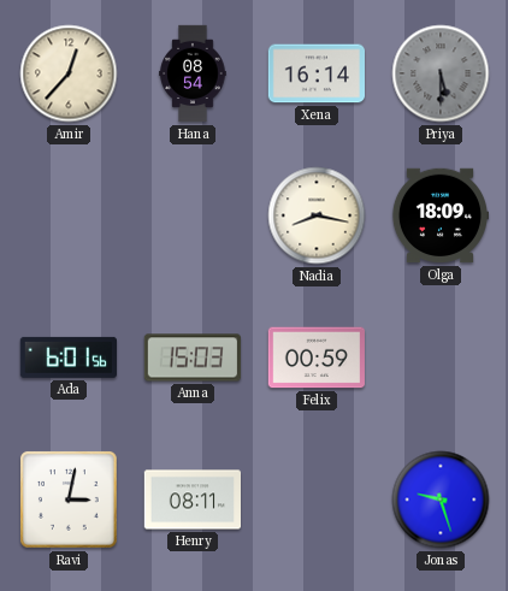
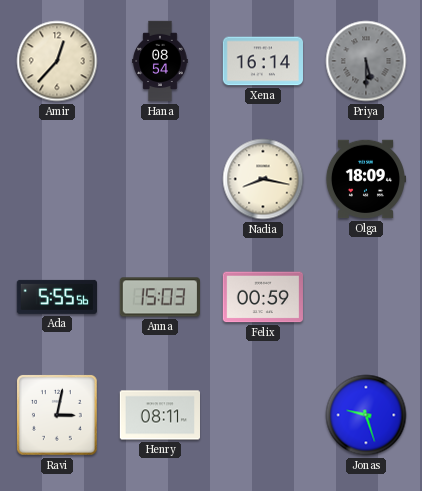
Ada: 6:01 -> 5:55
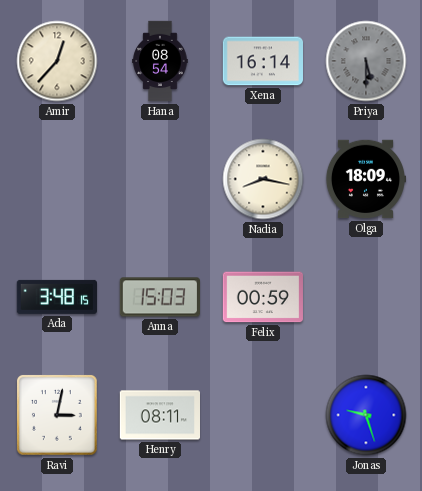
Ada: 5:55 -> 3:48
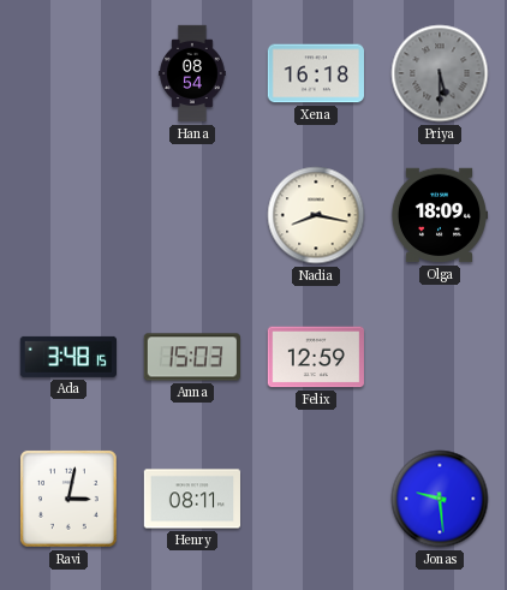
Amir: 12:37 -> none
Xena: 16:14 -> 16:18
Felix: 00:59 -> 12:59
Jonas: 9:27 -> 9:29
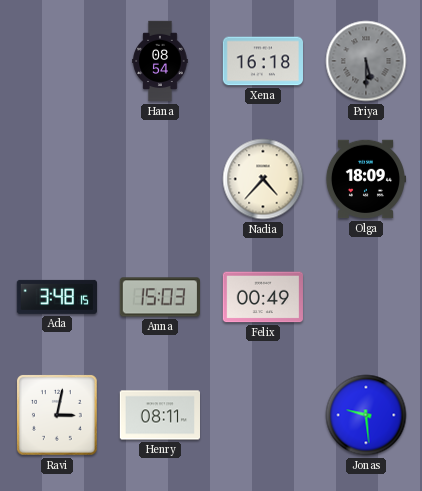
Nadia: 8:17 -> 4:37
Felix: 12:59 -> 00:49
